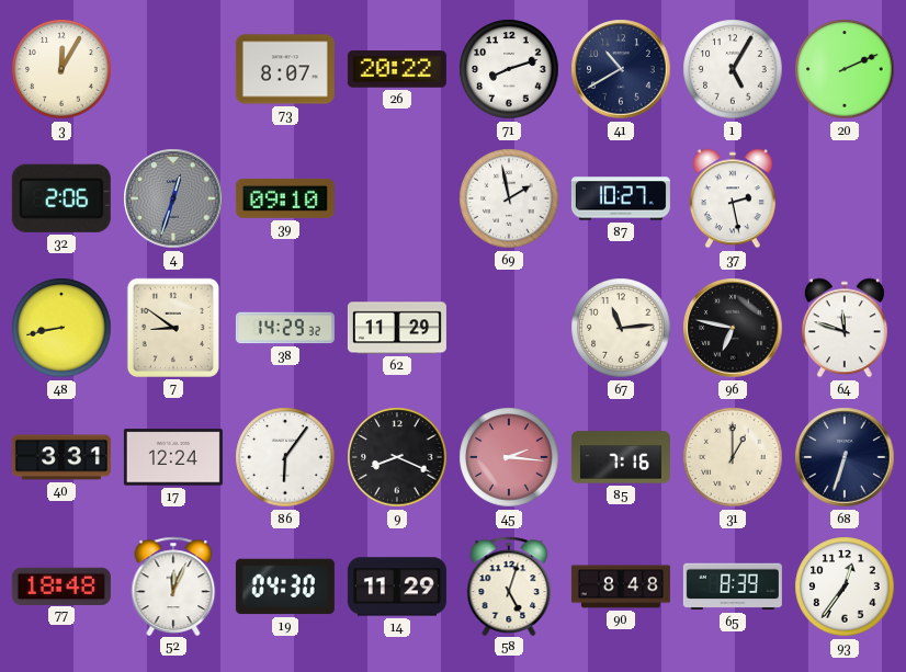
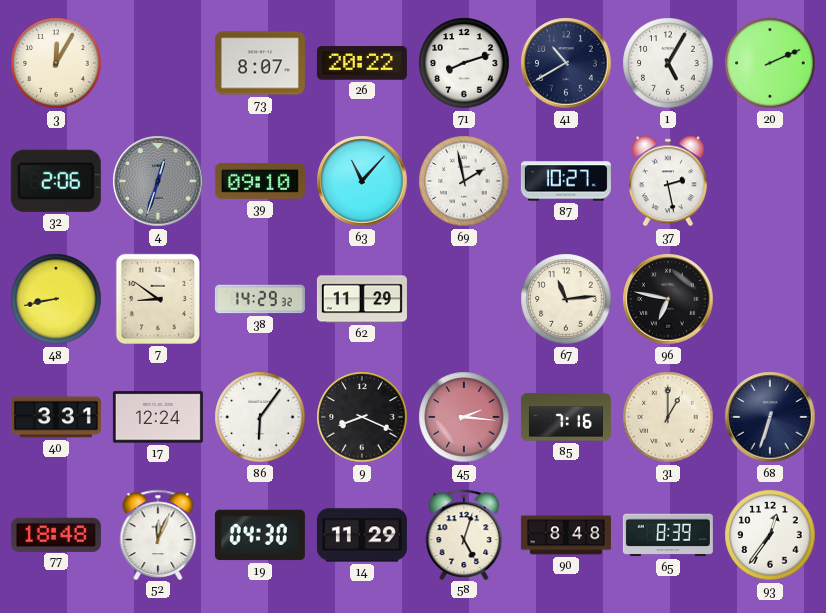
63: none -> 11:07
64: 11:48 -> none
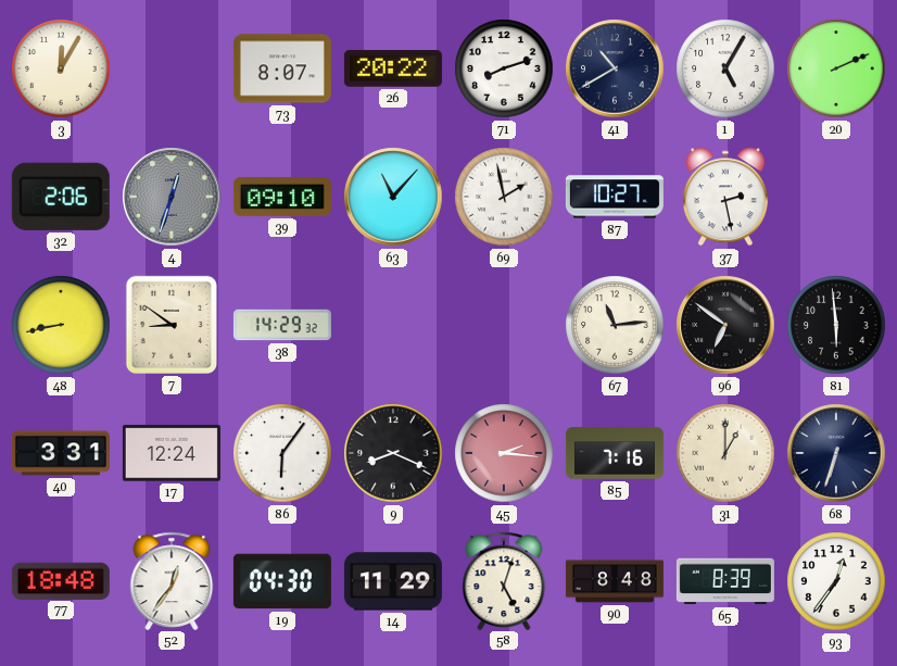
62: 11:29 -> none
96: 6:47 -> 6:51
81: none -> 5:59
52: 12:04 -> 12:36
